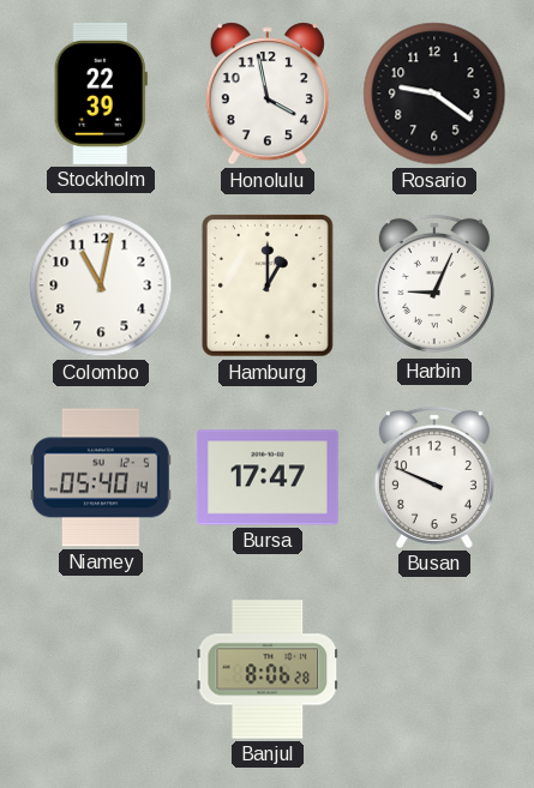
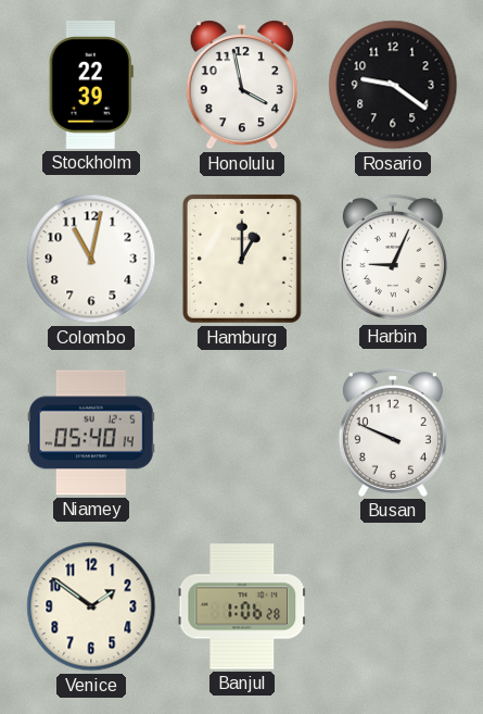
Bursa: 17:47 -> none
Venice: none -> 1:51
Banjul: 8:06 -> 1:06
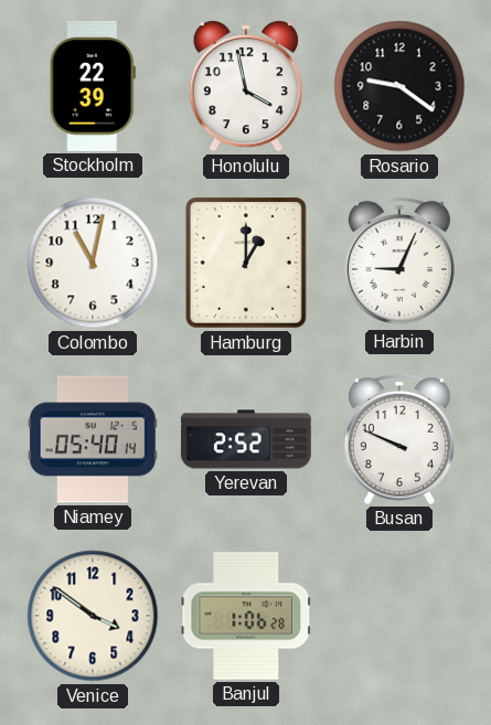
Yerevan: none -> 2:52
Venice: 1:51 -> 3:51
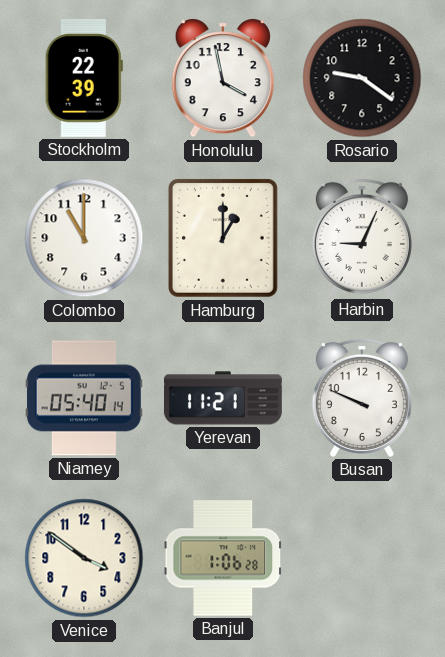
Colombo: 11:02 -> 11:00
Yerevan: 2:52 -> 11:21
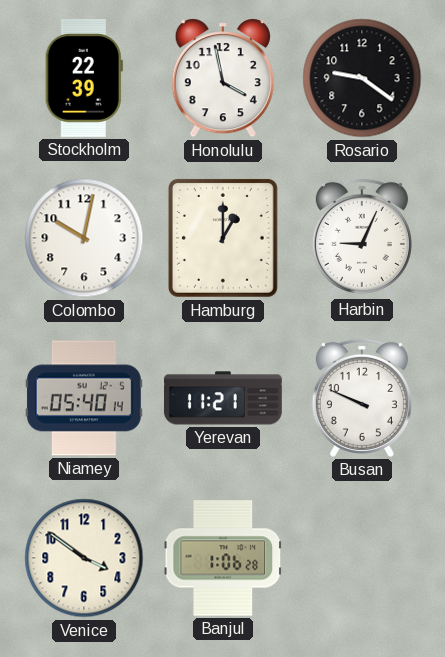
Colombo: 11:00 -> 10:02
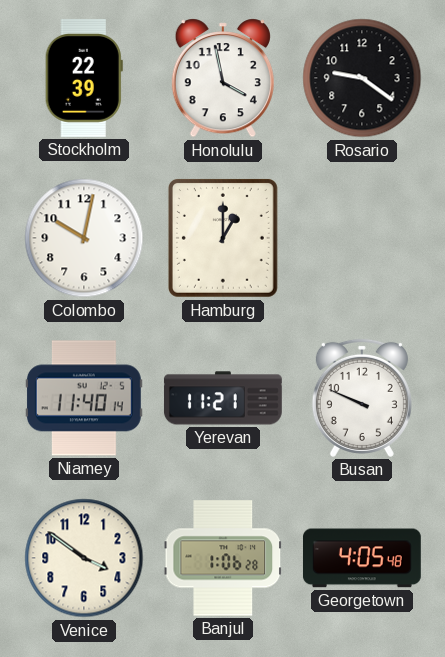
Harbin: 9:04 -> none
Niamey: 05:40 -> 11:40
Georgetown: none -> 4:05
